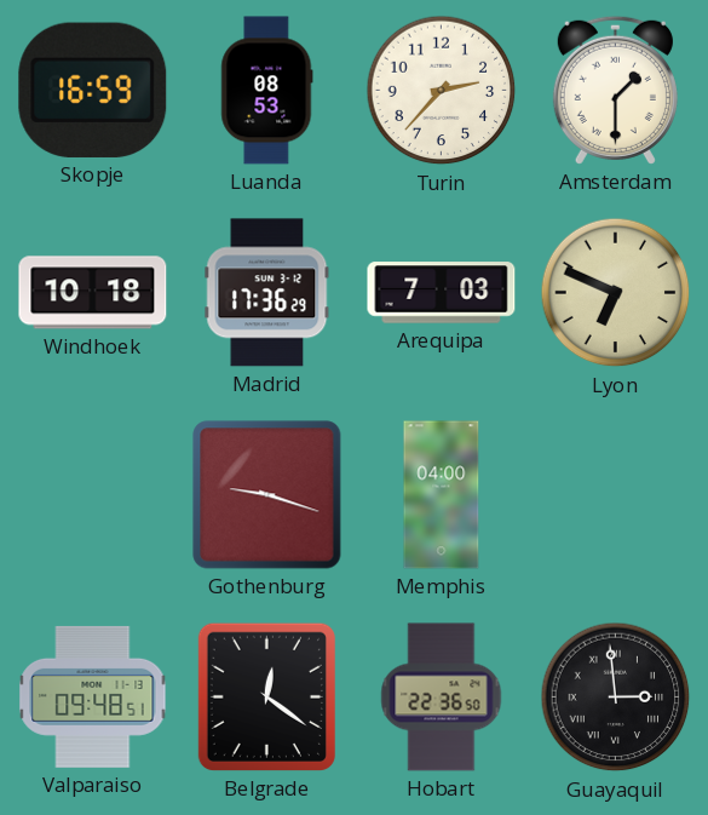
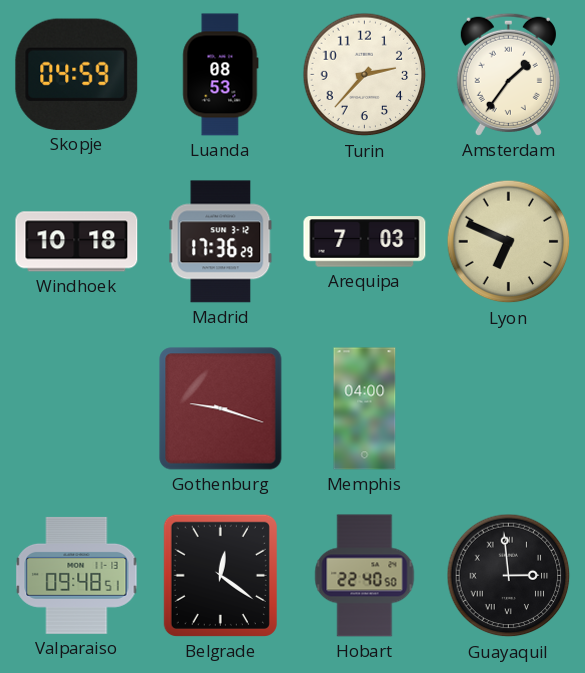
Skopje: 16:59 -> 04:59
Amsterdam: 1:30 -> 1:36
Hobart: 22:36 -> 22:40
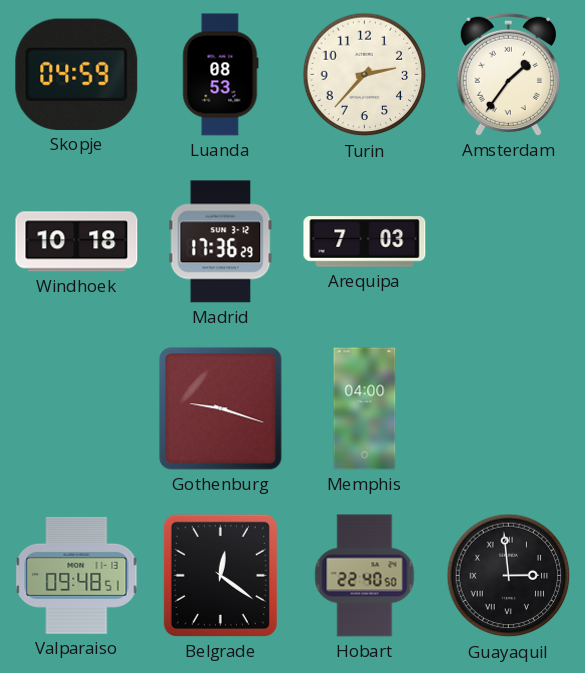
Lyon: 6:49 -> none
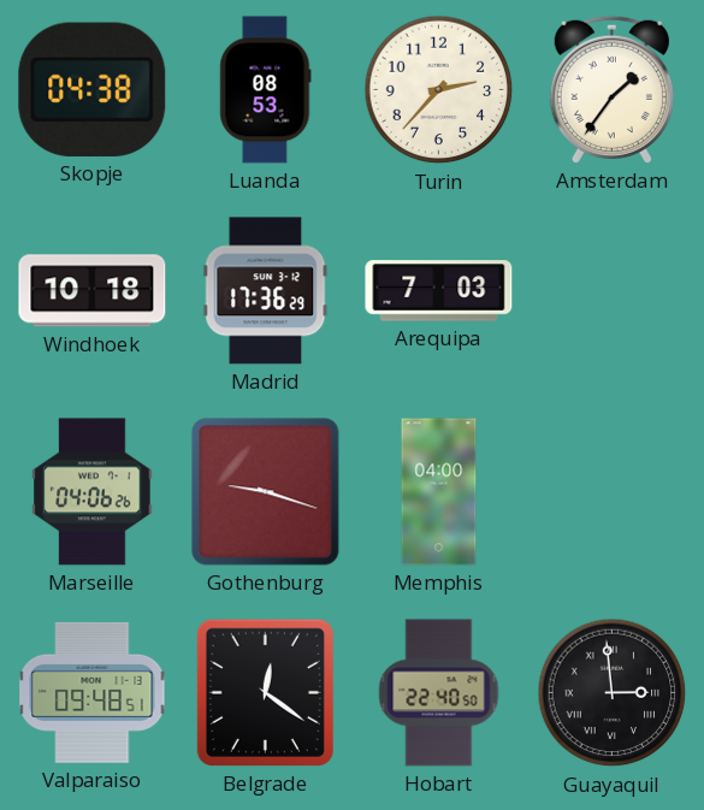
Skopje: 04:59 -> 04:38
Marseille: none -> 04:06
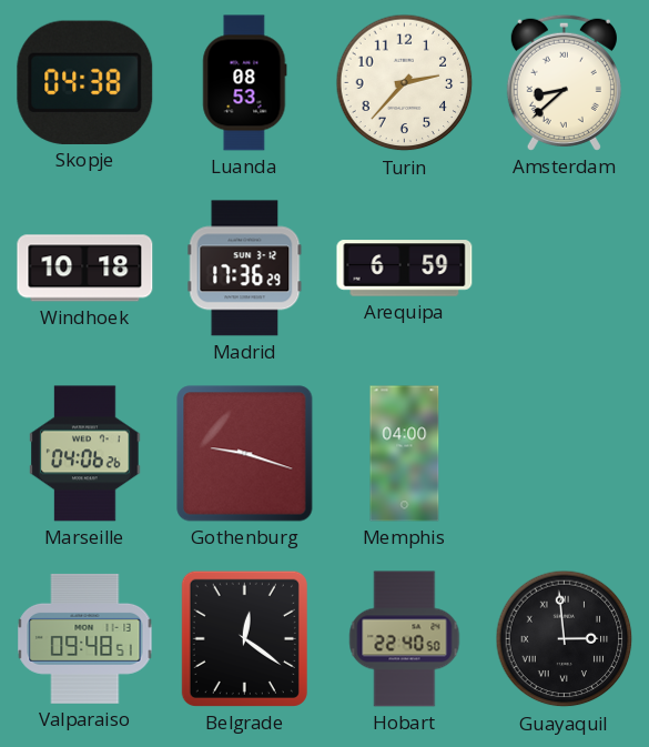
Amsterdam: 1:36 -> 8:38
Arequipa: 7:03 -> 6:59
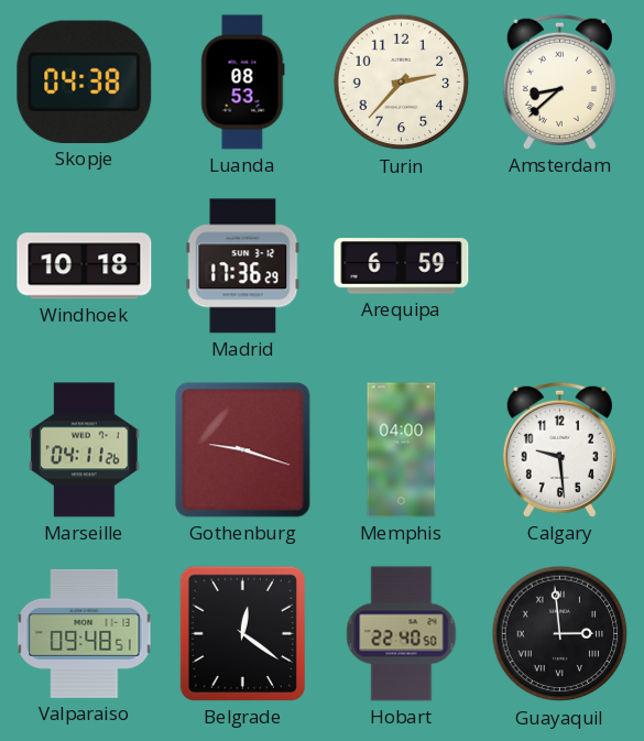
Marseille: 04:06 -> 04:11
Calgary: none -> 9:29
